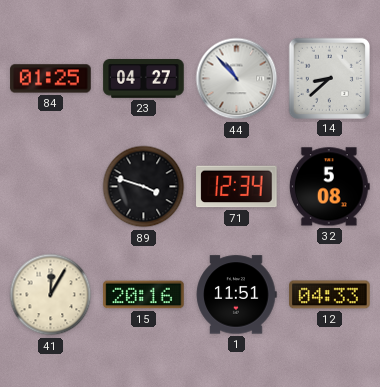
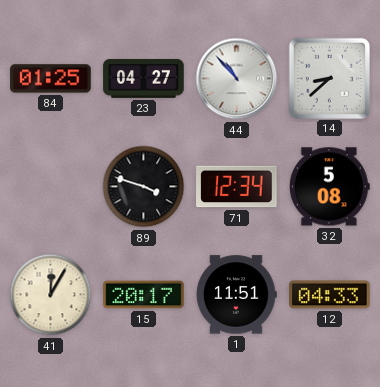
15: 20:16 -> 20:17
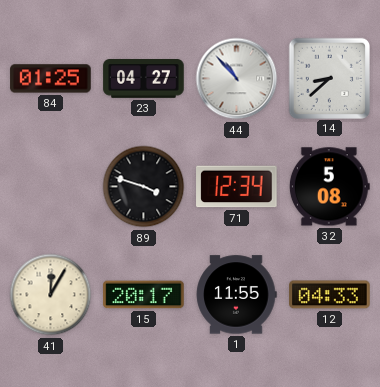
1: 11:51 -> 11:55
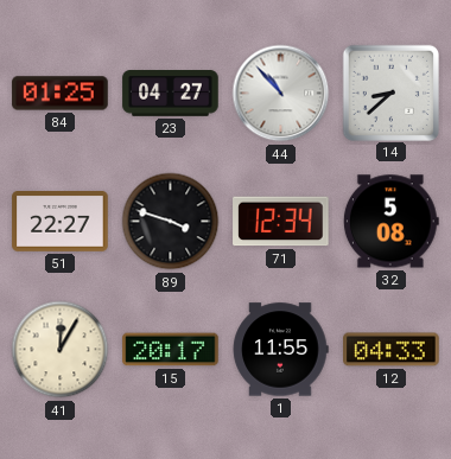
51: none -> 22:27
